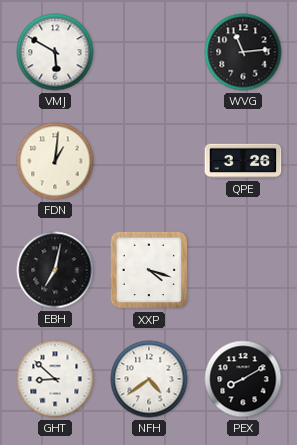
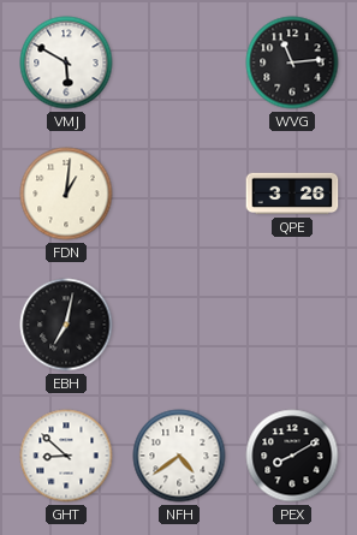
XXP: 4:18 -> none
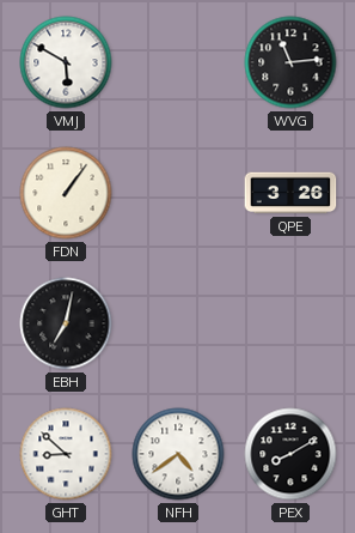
FDN: 1:01 -> 1:06
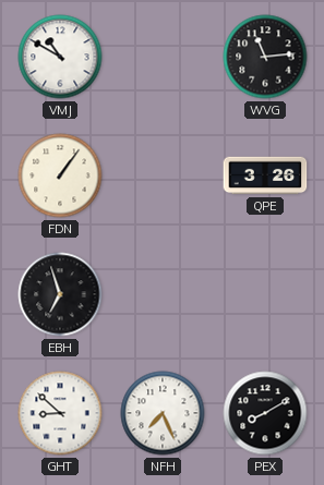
VMJ: 5:50 -> 10:50
EBH: 7:02 -> 6:57
NFH: 4:39 -> 7:26
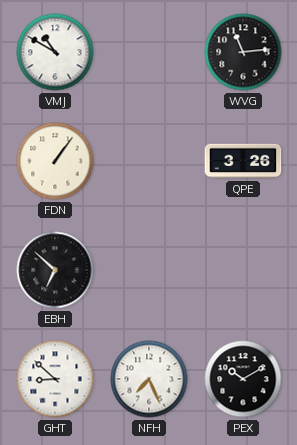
EBH: 6:57 -> 6:52
PEX: 8:10 -> 10:10
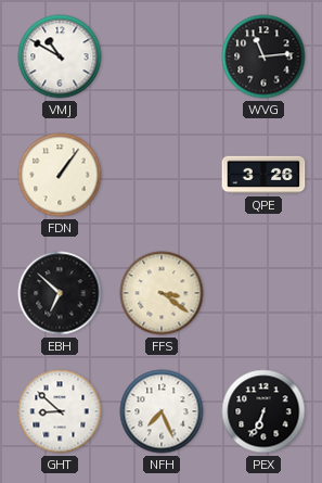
FFS: none -> 3:21
PEX: 10:10 -> 6:34
